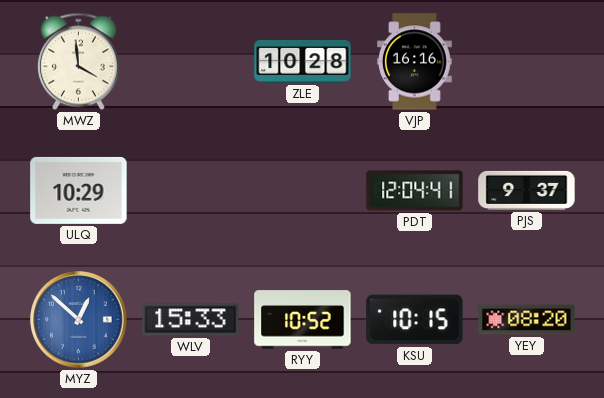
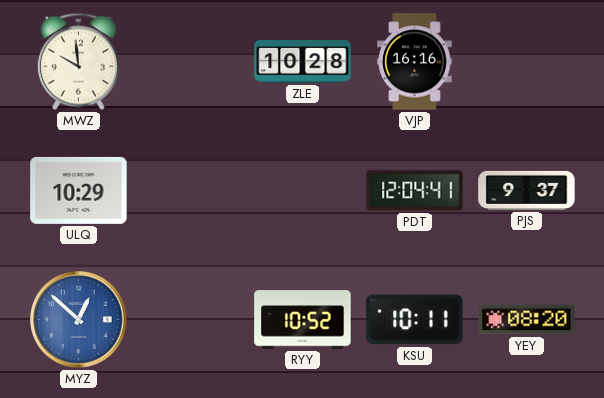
MWZ: 3:59 -> 9:59
WLV: 15:33 -> none
KSU: 10:15 -> 10:11
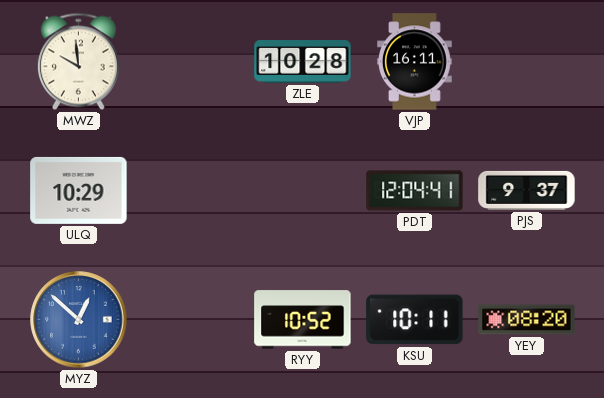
VJP: 16:16 -> 16:11
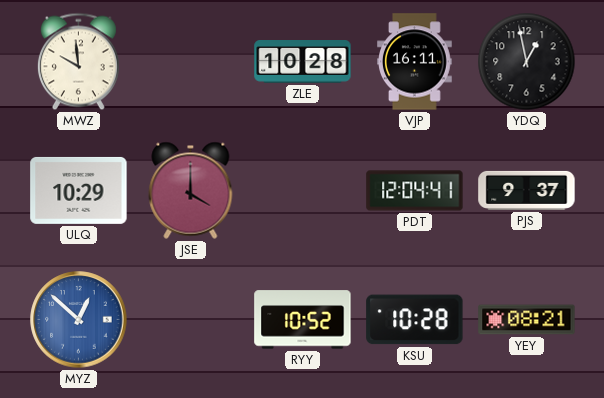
YDQ: none -> 12:58
JSE: none -> 4:00
KSU: 10:11 -> 10:28
YEY: 08:20 -> 08:21
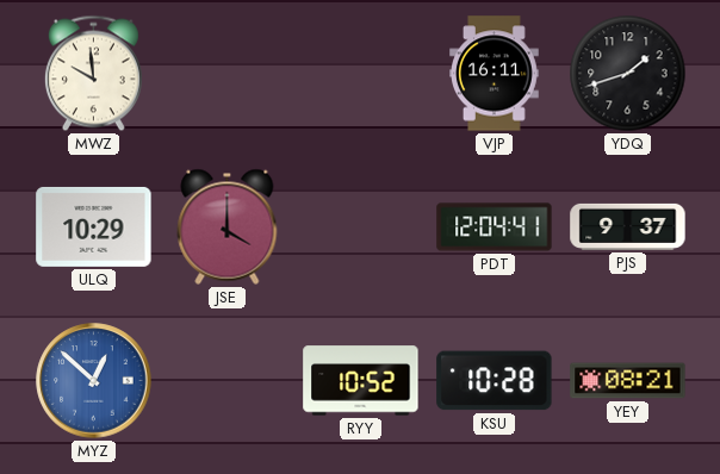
ZLE: 10:28 -> none
YDQ: 12:58 -> 1:42
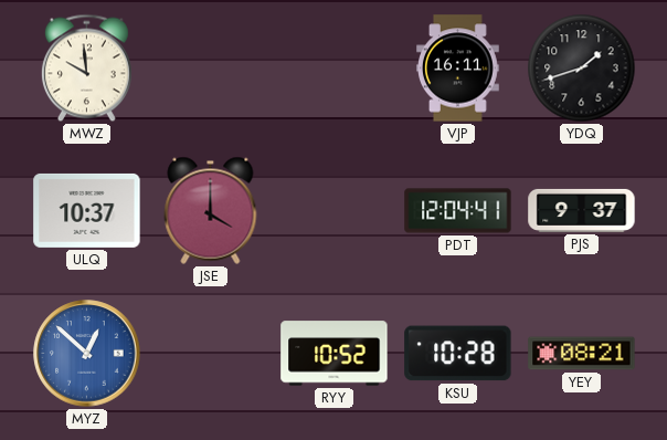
ULQ: 10:29 -> 10:37
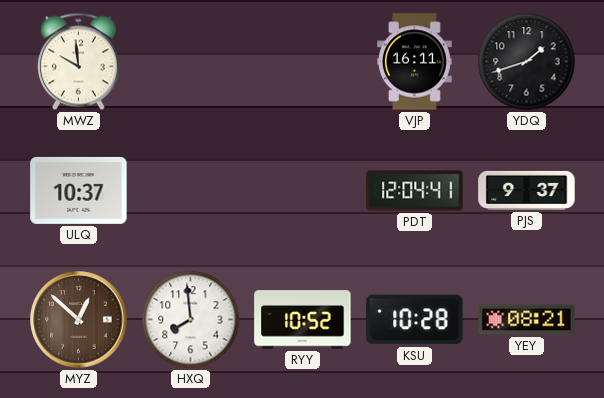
JSE: 4:00 -> none
MYZ dial: blue -> brown
HXQ: none -> 7:59
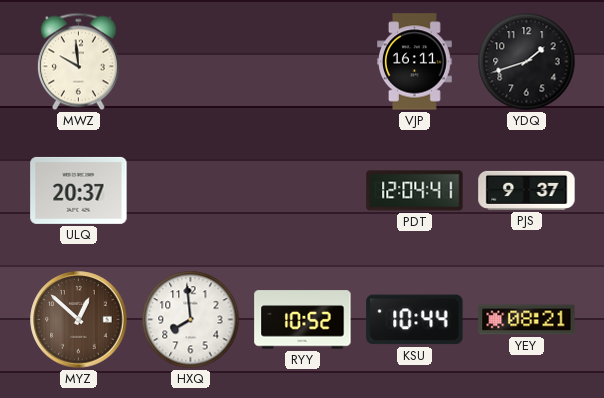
ULQ: 10:37 -> 20:37
KSU: 10:28 -> 10:44
